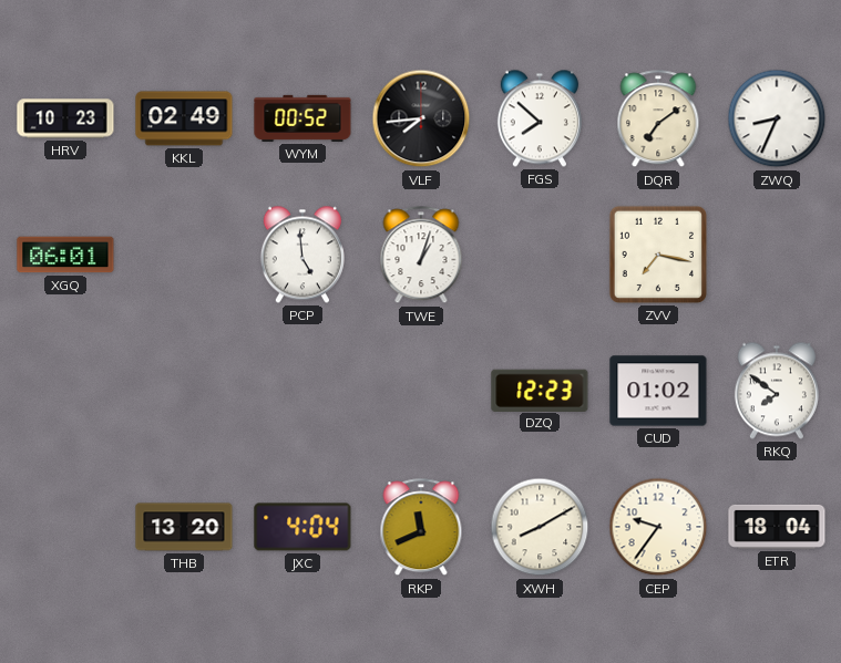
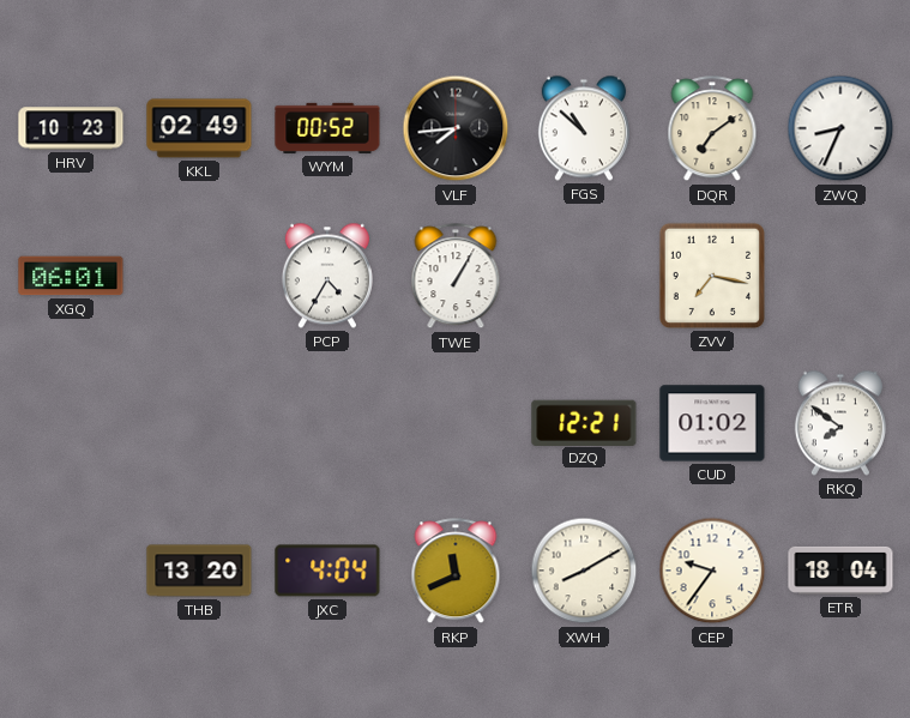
FGS: 7:52 -> 10:52
PCP: 4:59 -> 4:35
TWE: 1:03 -> 1:05
DZQ: 12:23 -> 12:21
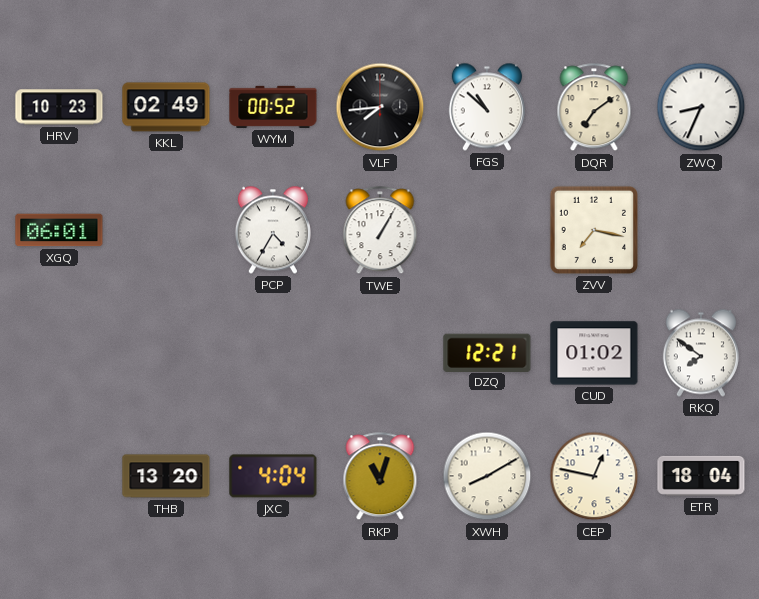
RKP: 11:41 -> 11:03
CEP: 9:36 -> 12:47
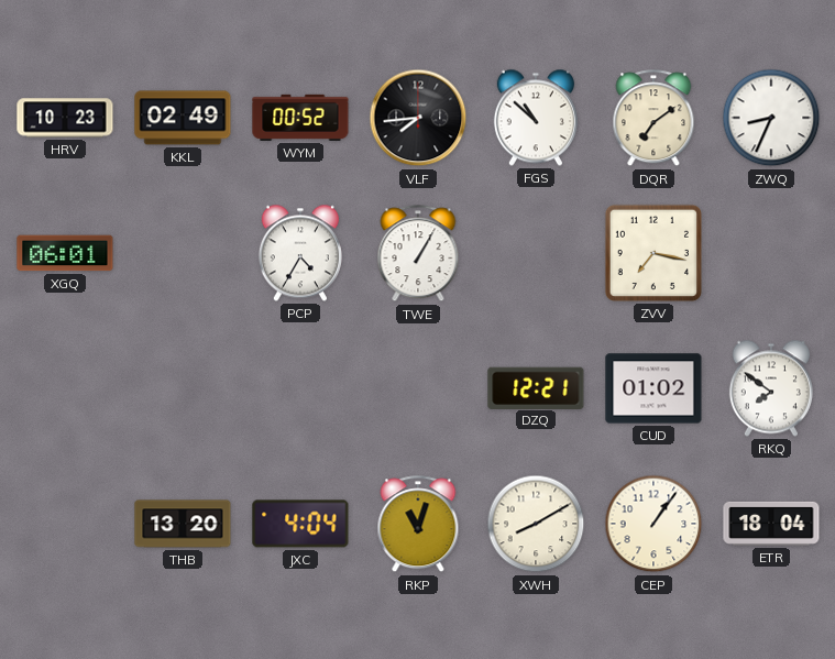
CEP: 12:47 -> 1:06
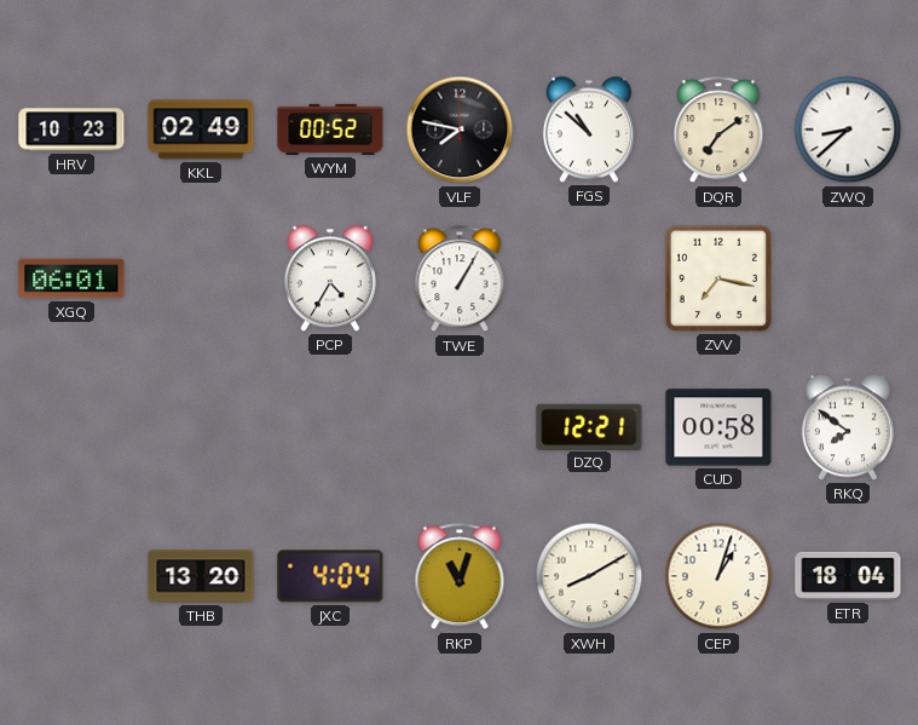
VLF: 7:44 -> 7:47
ZWQ: 8:34 -> 8:38
CUD: 01:02 -> 00:58
CEP: 1:06 -> 1:03
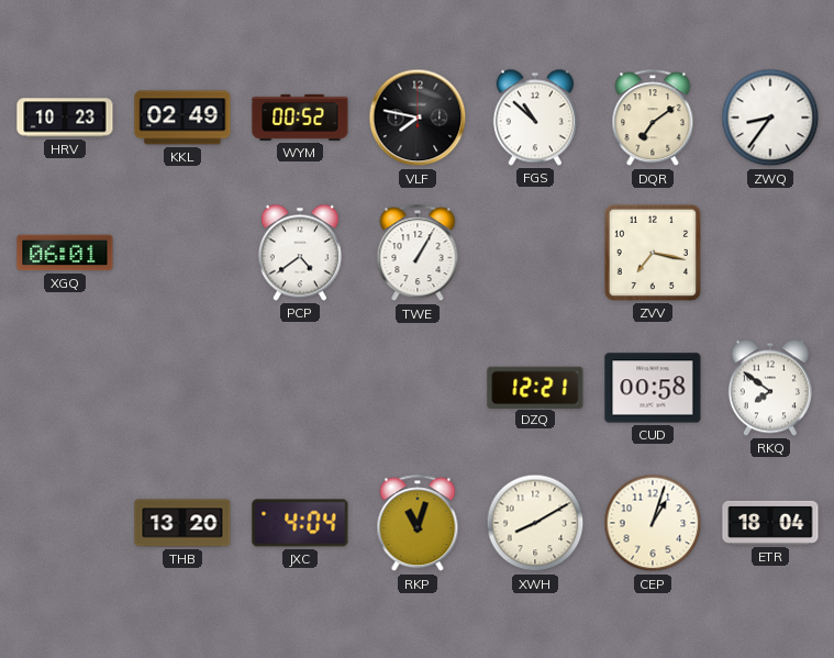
ZWQ: 8:38 -> 8:36
PCP: 4:35 -> 4:39
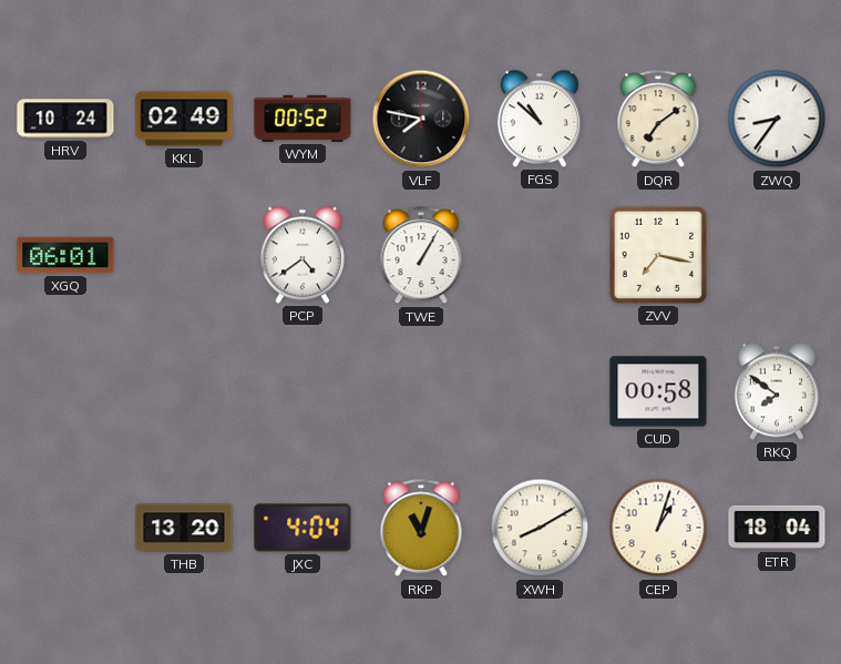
HRV: 10:23 -> 10:24
DZQ: 12:21 -> none
